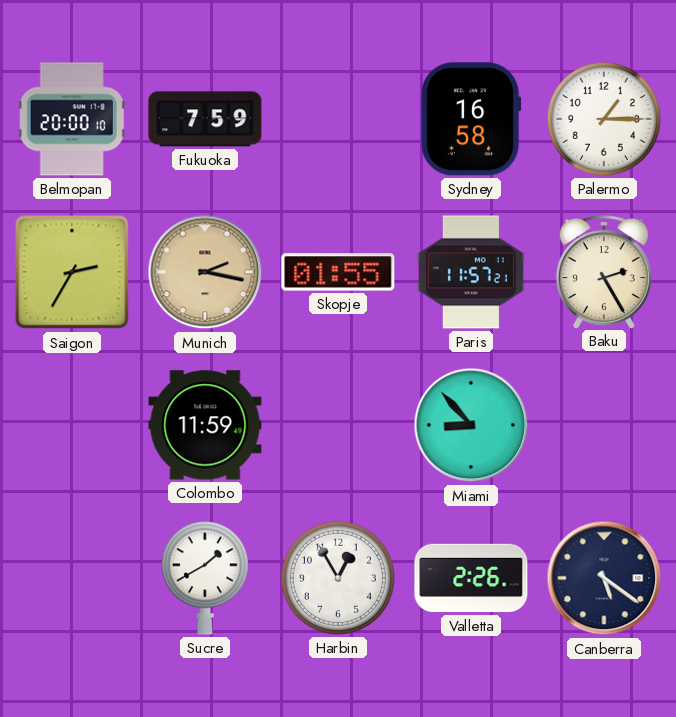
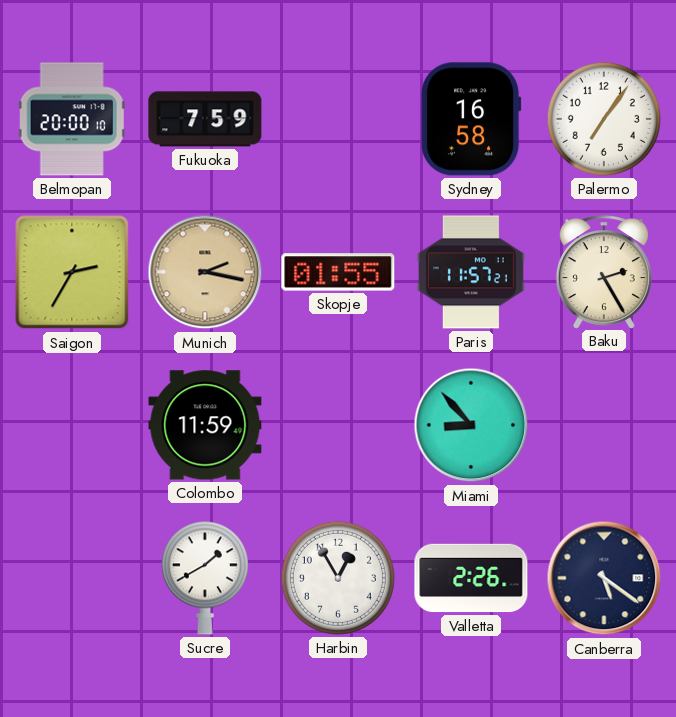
Palermo: 1:15 -> 7:06
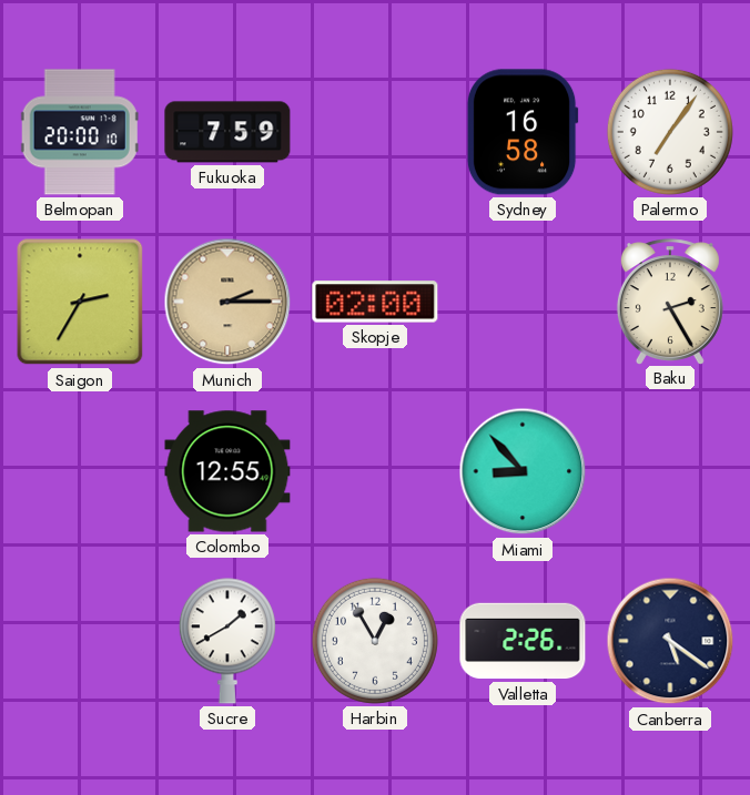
Munich: 2:17 -> 2:15
Skopje: 01:55 -> 02:00
Paris: 11:57 -> none
Colombo: 11:59 -> 12:55
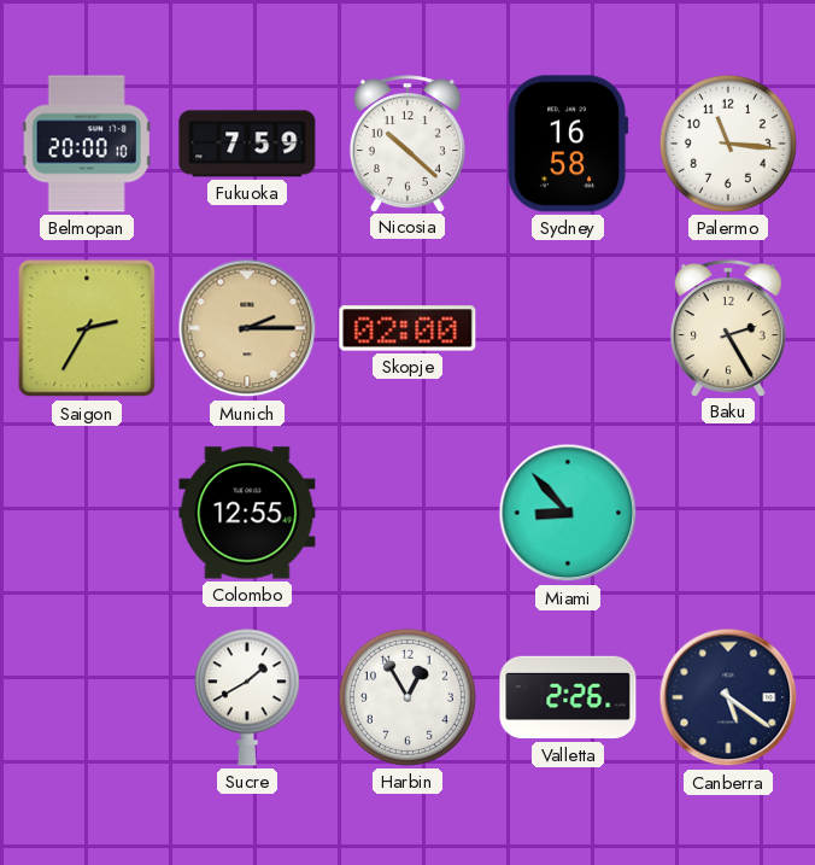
Nicosia: none -> 10:22
Palermo: 7:06 -> 11:16
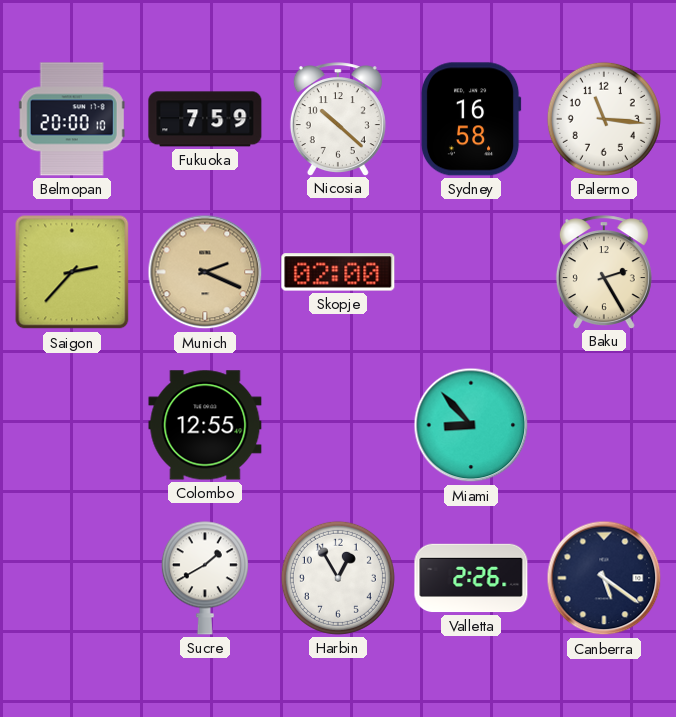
Saigon: 2:35 -> 2:37
Munich: 2:15 -> 2:19
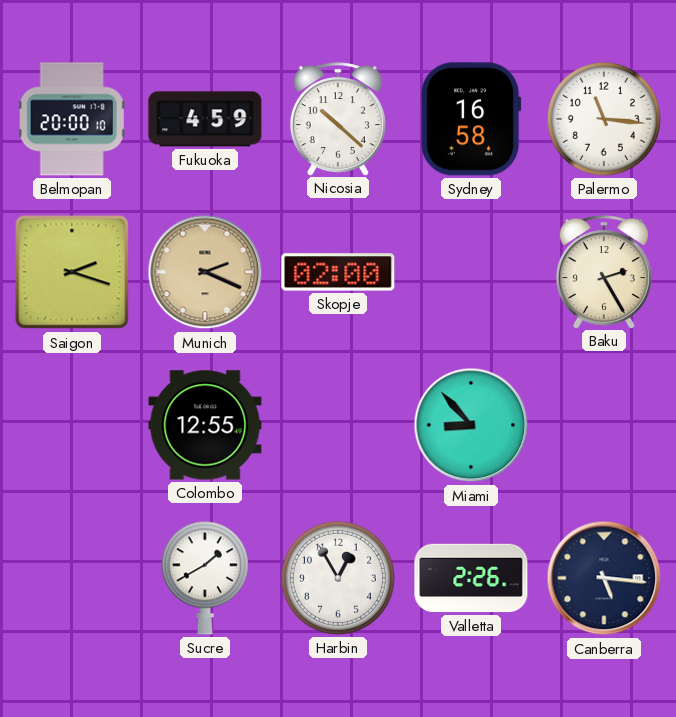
Fukuoka: 7:59 -> 4:59
Saigon: 2:37 -> 2:18
Canberra: 5:21 -> 5:16
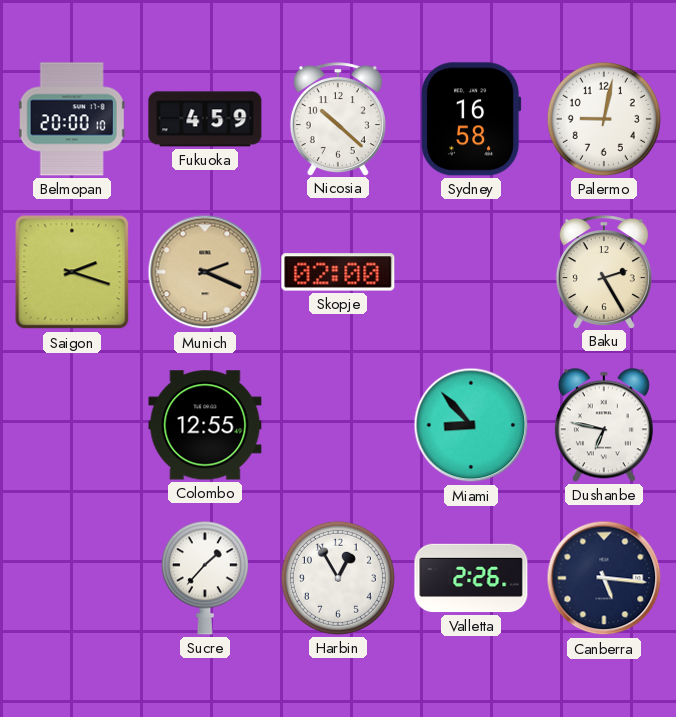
Palermo: 11:16 -> 9:02
Dushanbe: none -> 6:47
Sucre: 1:40 -> 1:37
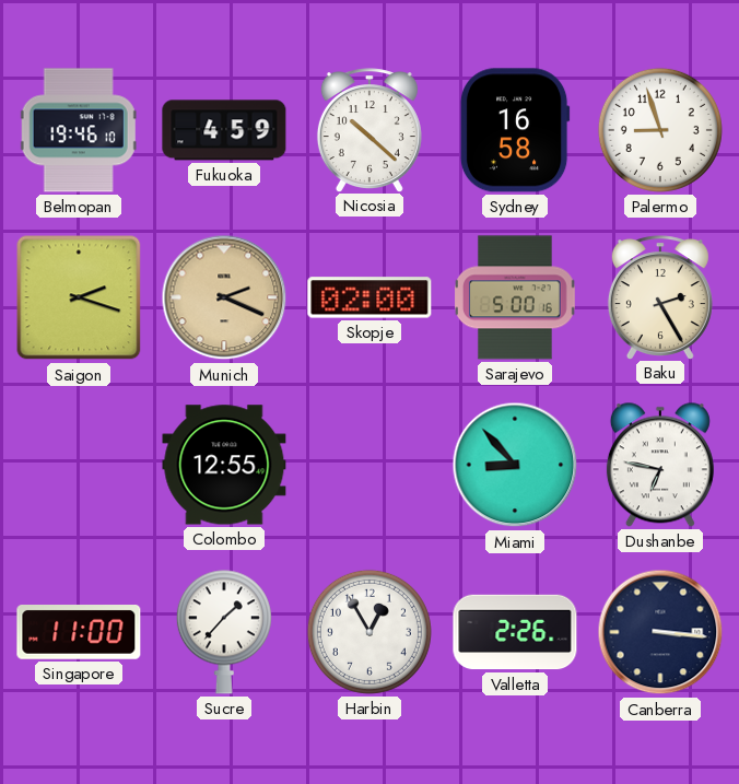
Belmopan: 20:00 -> 19:46
Palermo: 9:02 -> 8:57
Sarajevo: none -> 5:00
Singapore: none -> 11:00
Canberra: 5:16 -> 3:16
